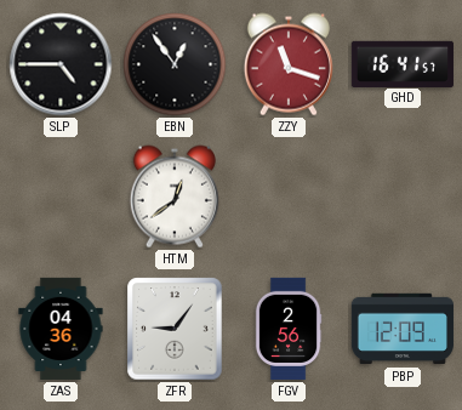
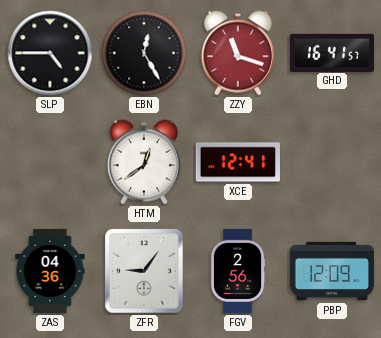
EBN: 12:54 -> 12:25
XCE: none -> 12:41
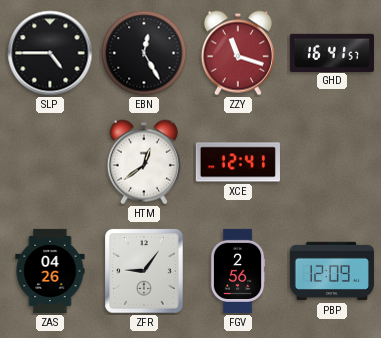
ZAS: 04:36 -> 04:26
